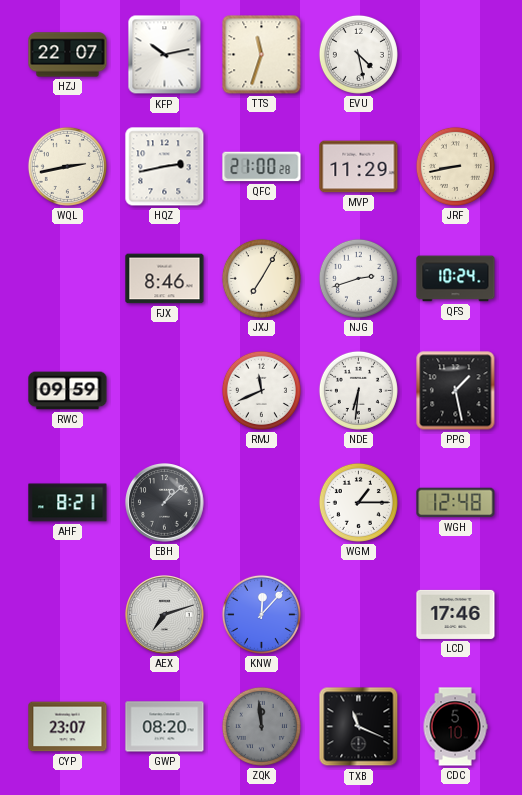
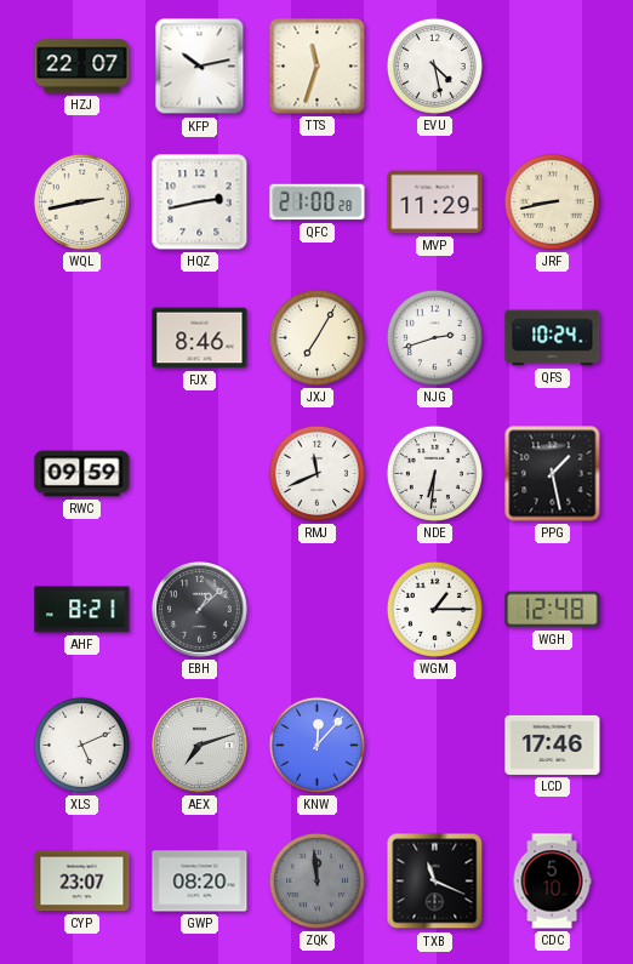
XLS: none -> 5:11
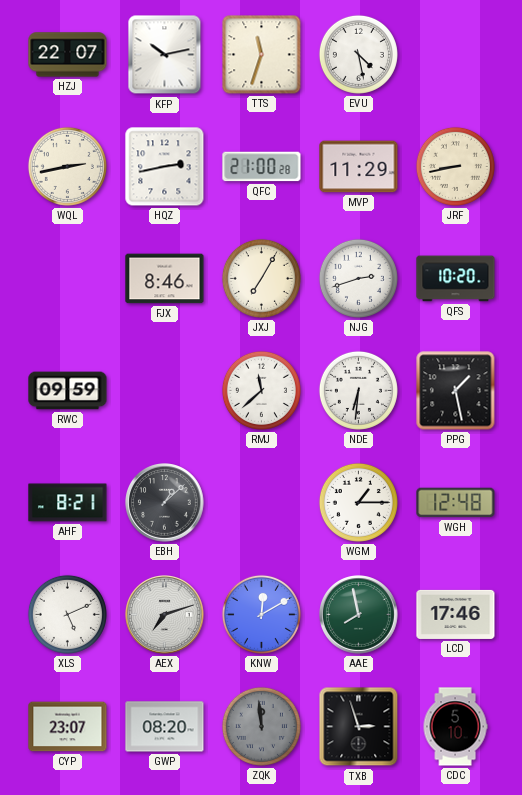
QFS: 10:24 -> 10:20
RMJ: 11:41 -> 11:38
KNW: 12:07 -> 12:10
AAE: none -> 7:58
TXB: 11:19 -> 2:57
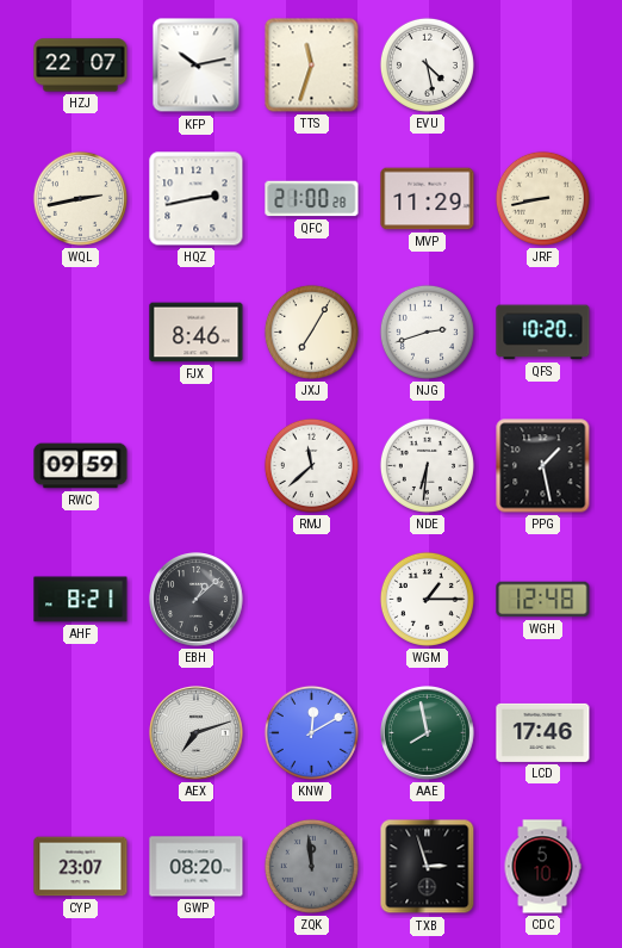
XLS: 5:11 -> none
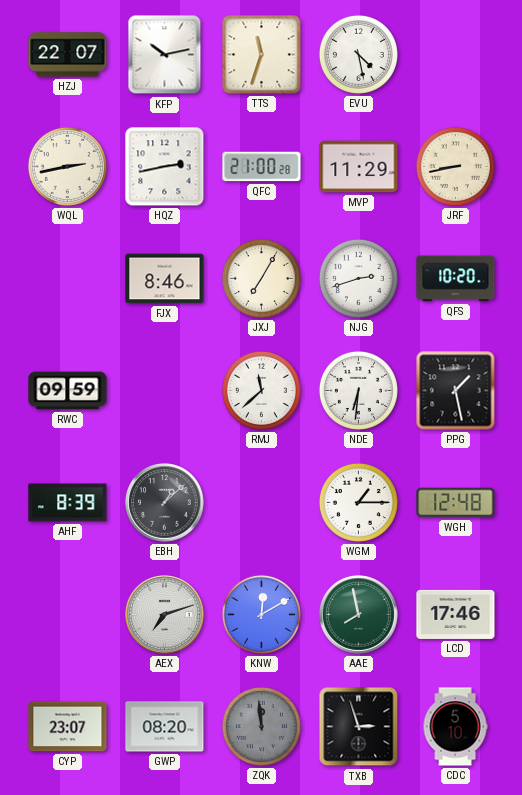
AHF: 8:21 -> 8:39
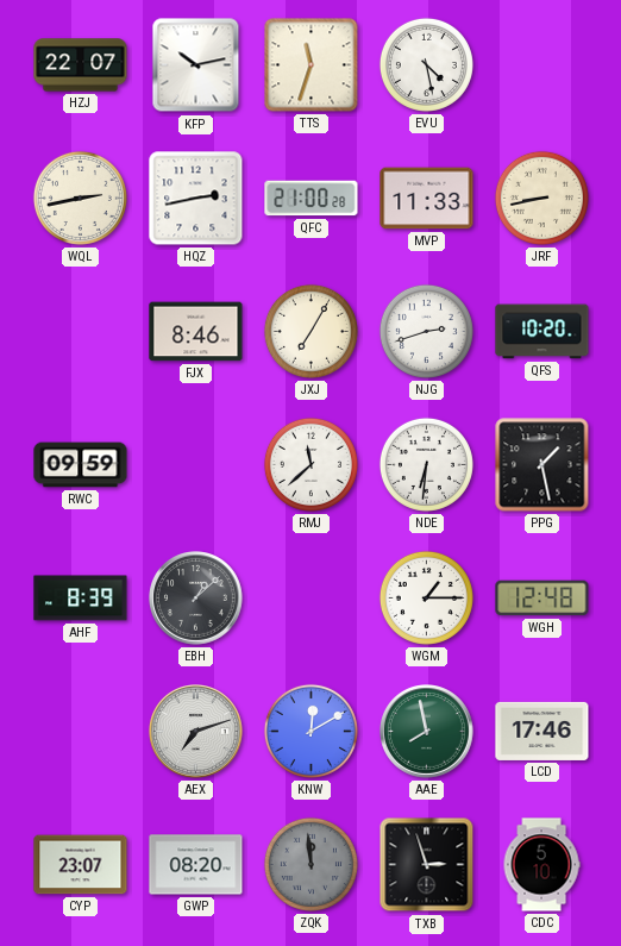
MVP: 11:29 -> 11:33
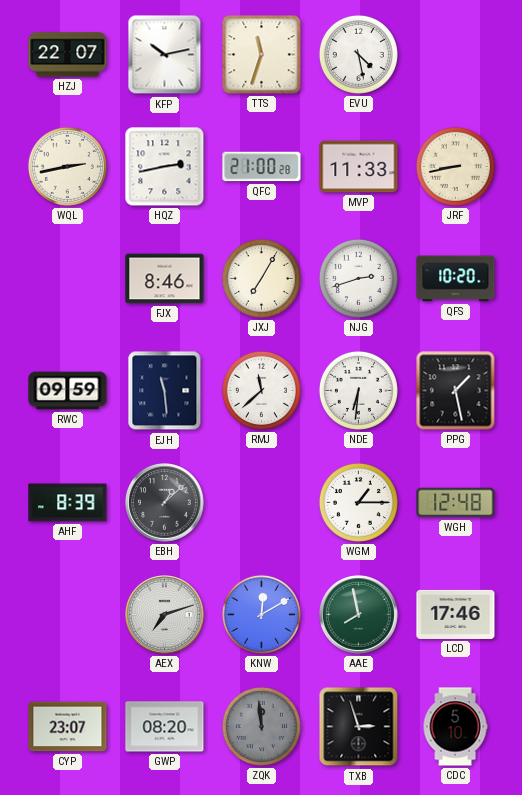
EJH: none -> 11:29
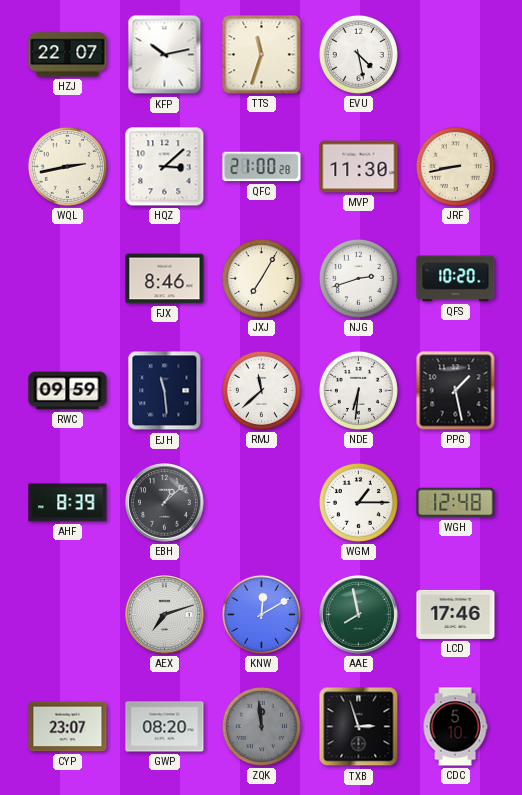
HQZ: 2:43 -> 3:08
MVP: 11:33 -> 11:30
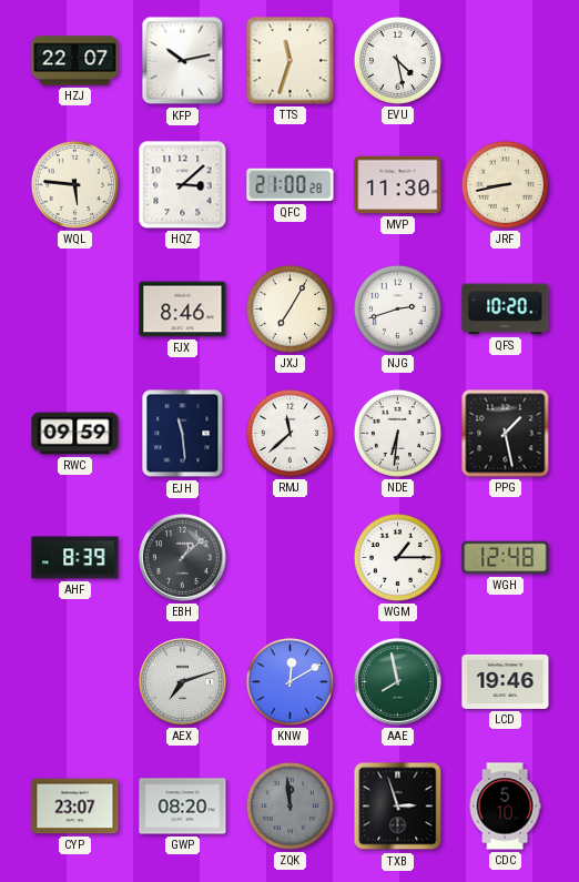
WQL: 2:43 -> 5:46
LCD: 17:46 -> 19:46
